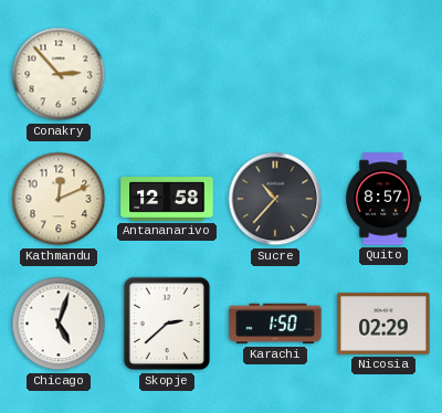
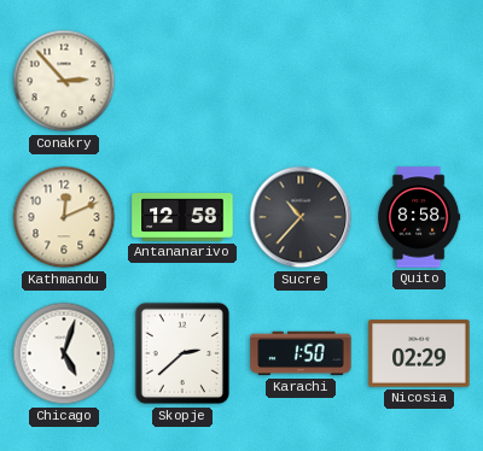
Quito: 8:57 -> 8:58
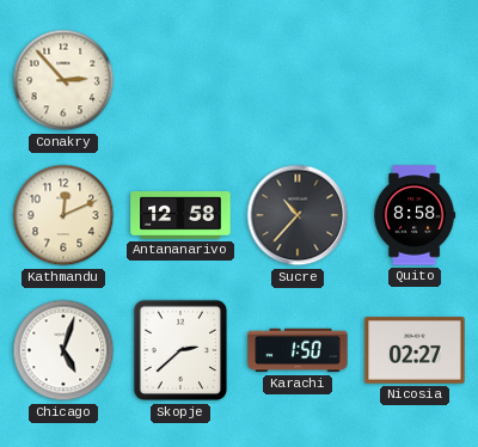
Nicosia: 02:29 -> 02:27
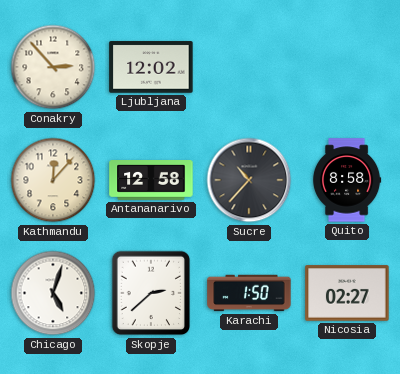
Ljubljana: none -> 12:02
Kathmandu: 12:11 -> 12:07
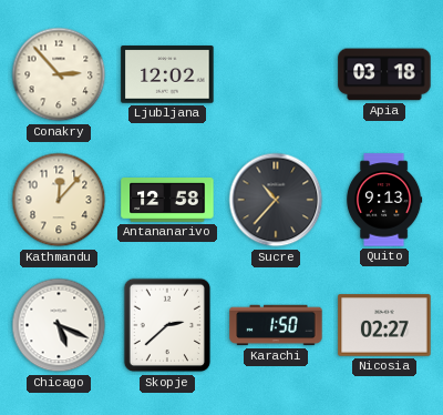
Apia: none -> 03:18
Quito: 8:58 -> 9:13
Chicago: 5:03 -> 5:19
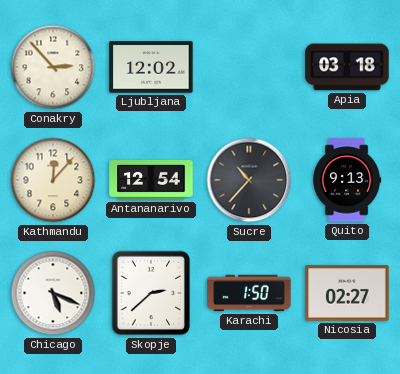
Antananarivo: 12:58 -> 12:54
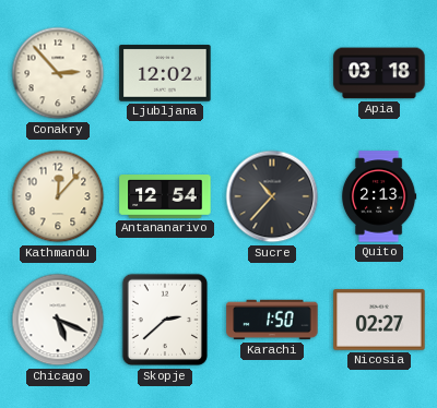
Quito: 9:13 -> 2:13
